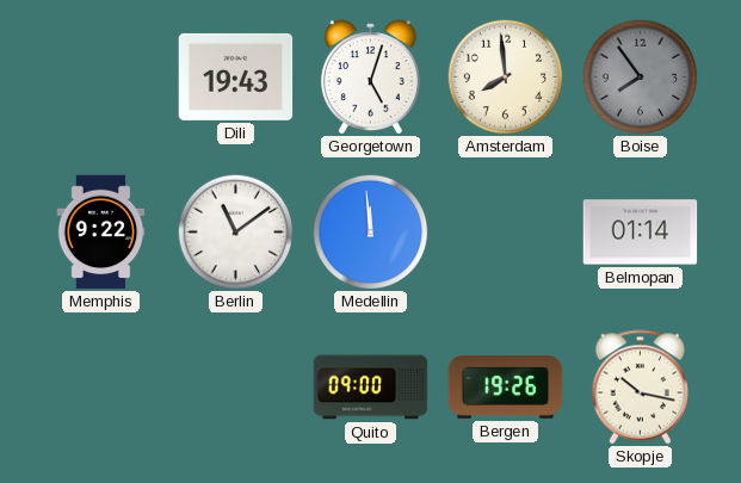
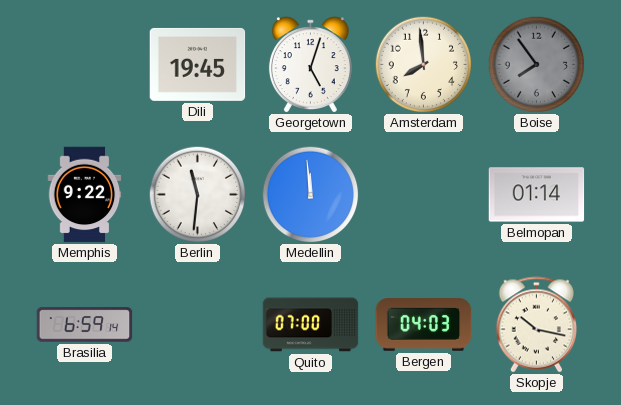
Dili: 19:43 -> 19:45
Berlin: 11:09 -> 11:31
Brasilia: none -> 6:59
Quito: 09:00 -> 07:00
Bergen: 19:26 -> 04:03
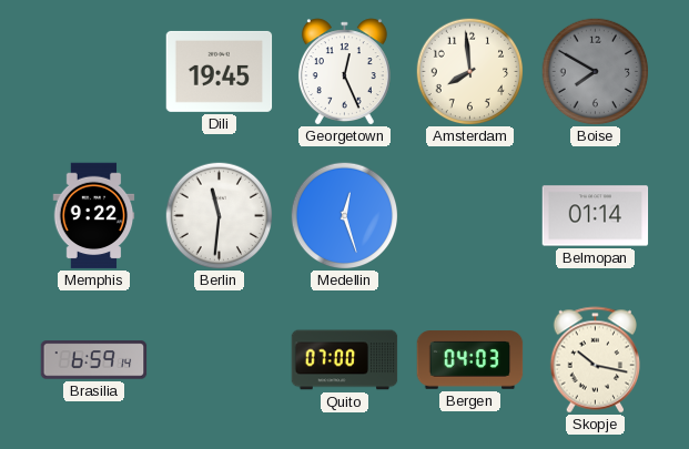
Georgetown: 5:03 -> 12:26
Boise: 7:54 -> 7:50
Medellin: 11:59 -> 12:27
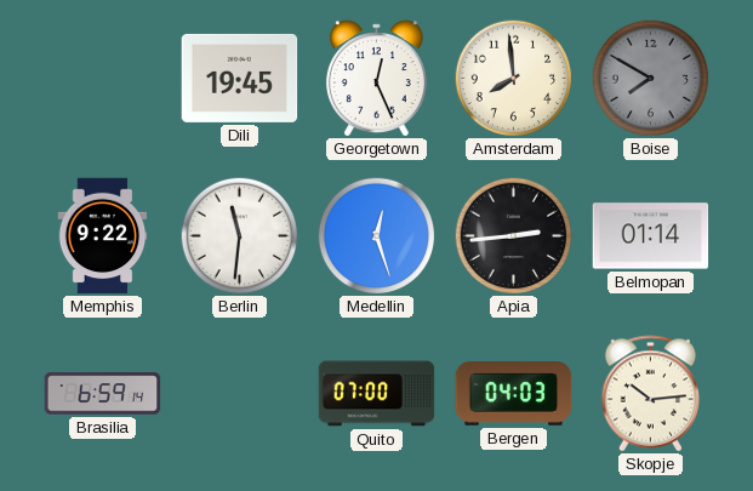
Apia: none -> 2:44
Skopje: 10:17 -> 10:14
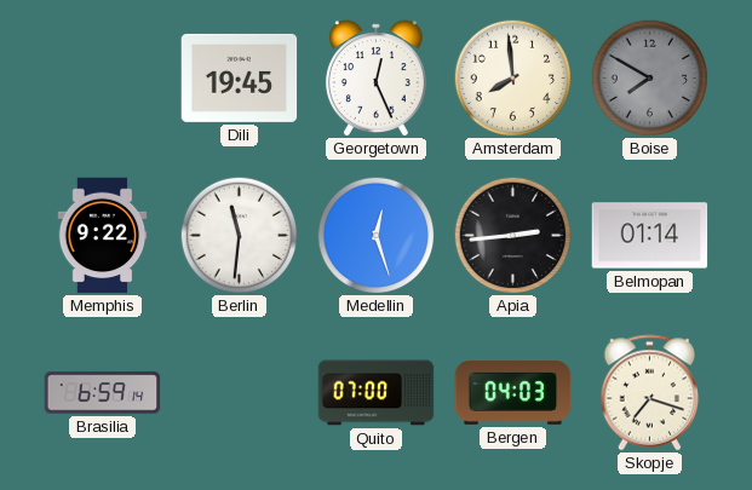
Skopje: 10:14 -> 7:18
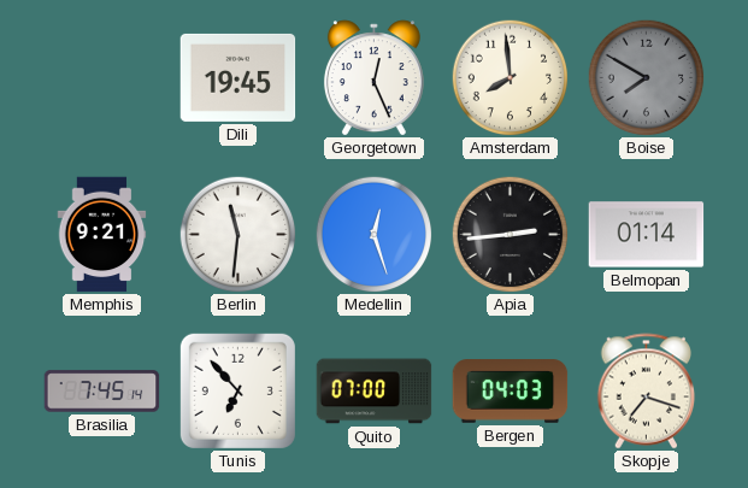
Memphis: 9:22 -> 9:21
Brasilia: 6:59 -> 7:45
Tunis: none -> 6:53
